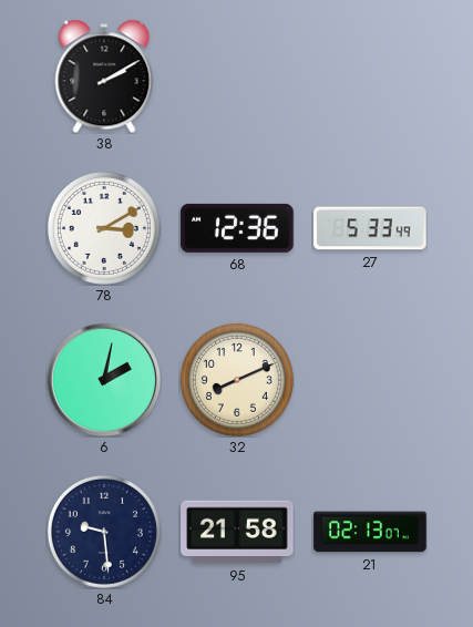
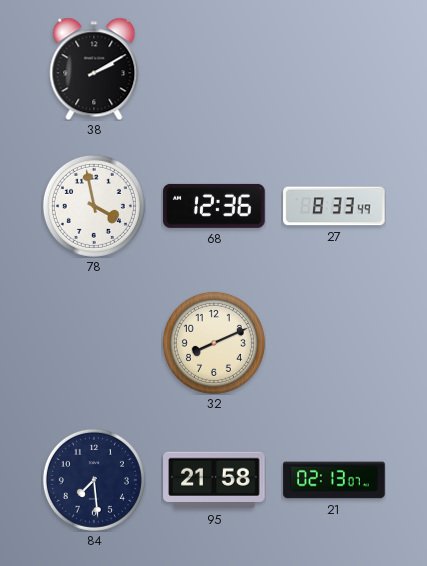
78: 3:10 -> 3:58
27: 5:33 -> 8:33
6: 2:02 -> none
84: 9:29 -> 7:29
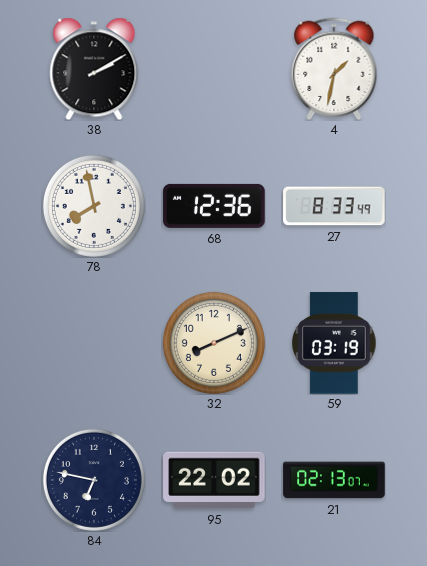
4: none -> 1:32
78: 3:58 -> 7:58
59: none -> 03:19
84: 7:29 -> 6:47
95: 21:58 -> 22:02
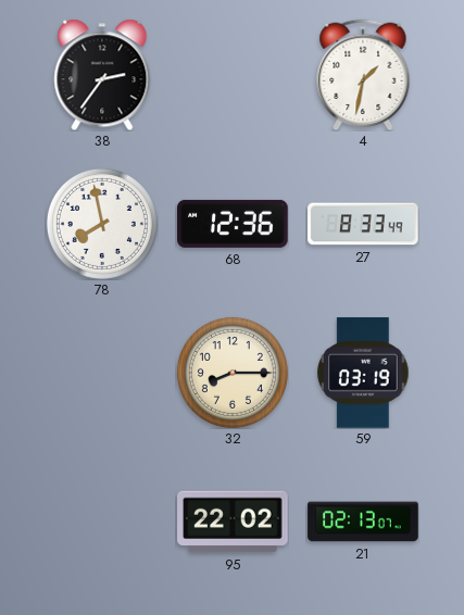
38: 2:10 -> 2:36
32: 8:11 -> 8:15
84: 6:47 -> none
